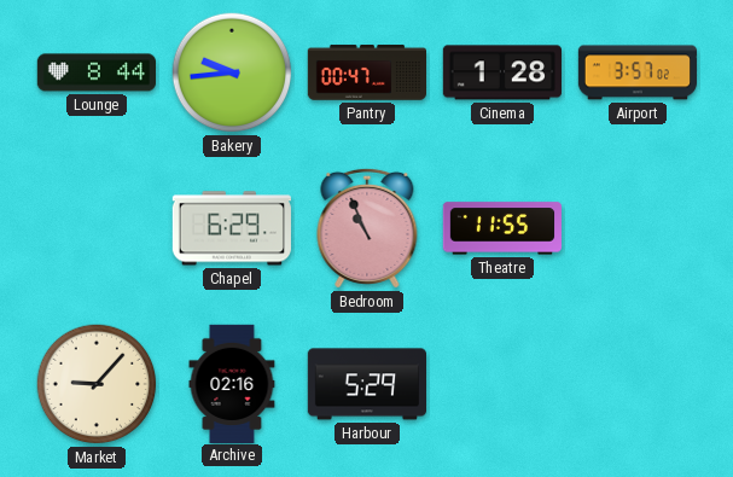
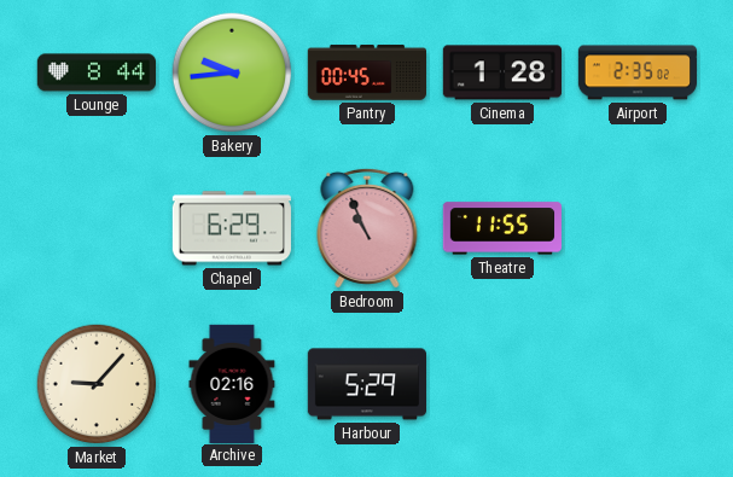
Pantry: 00:47 -> 00:45
Airport: 3:57 -> 2:35
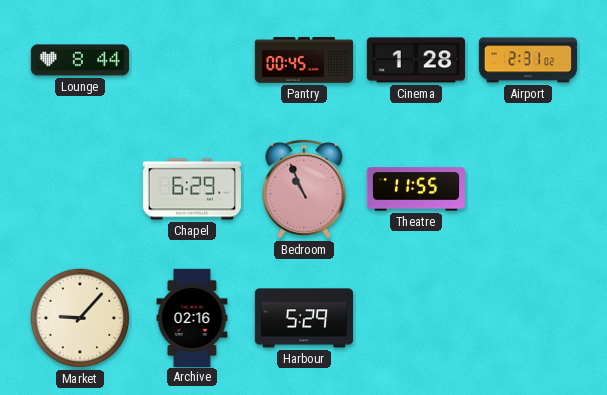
Bakery: 9:44 -> none
Airport: 2:35 -> 2:31
